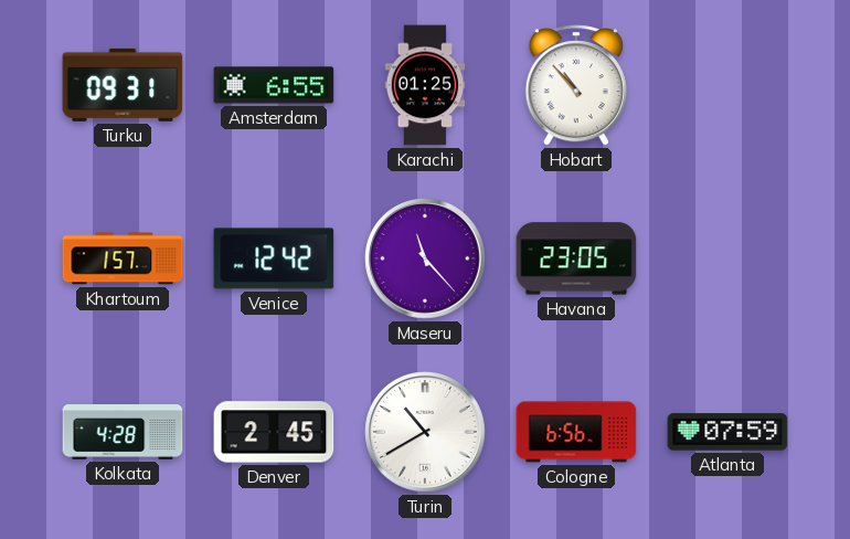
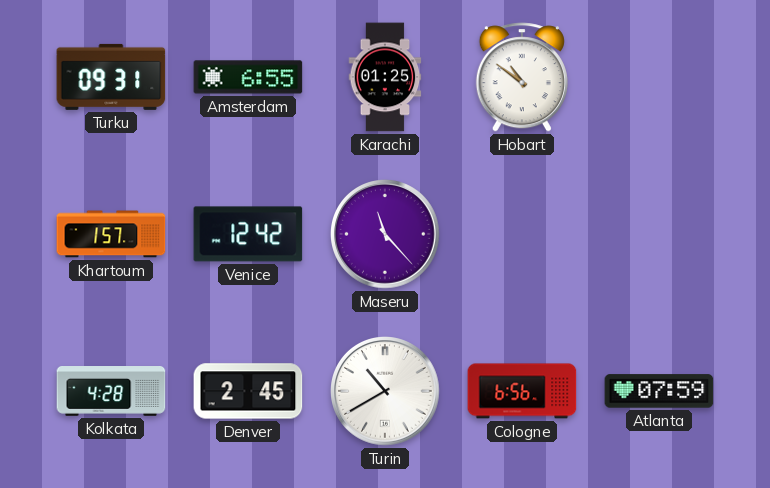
Hobart: 10:53 -> 10:51
Havana: 23:05 -> none
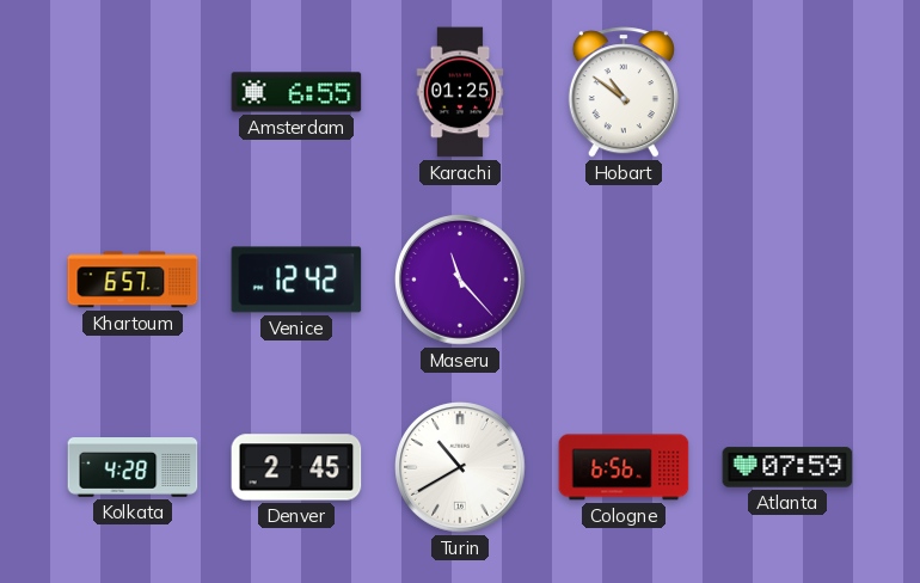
Turku: 09:31 -> none
Khartoum: 1:57 -> 6:57
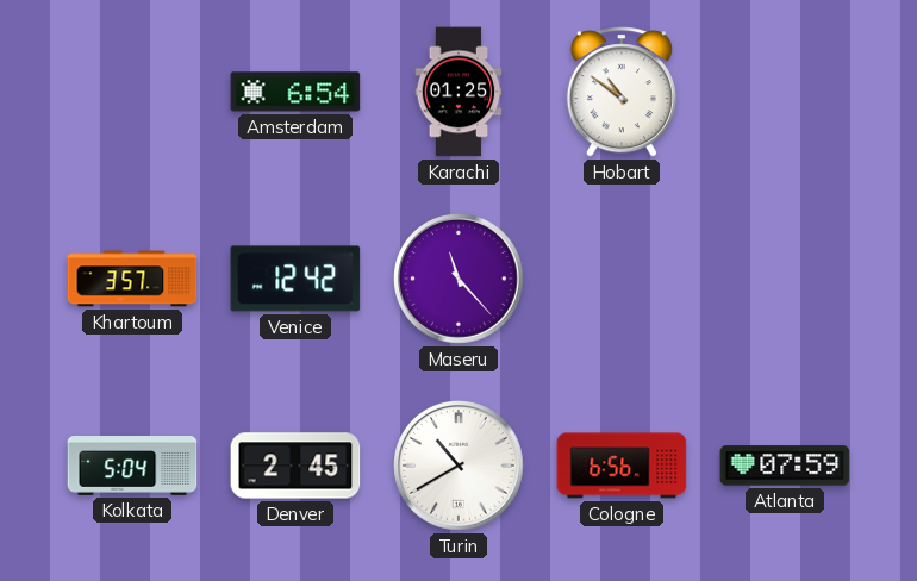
Amsterdam: 6:55 -> 6:54
Khartoum: 6:57 -> 3:57
Kolkata: 4:28 -> 5:04
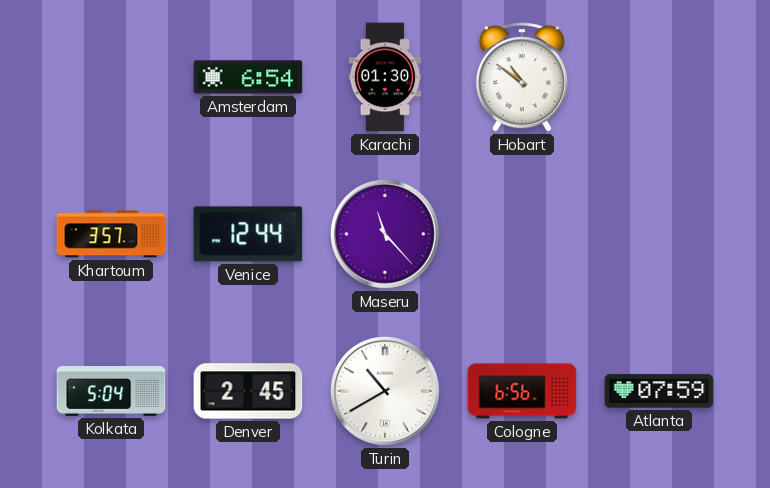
Karachi: 01:25 -> 01:30
Venice: 12:42 -> 12:44
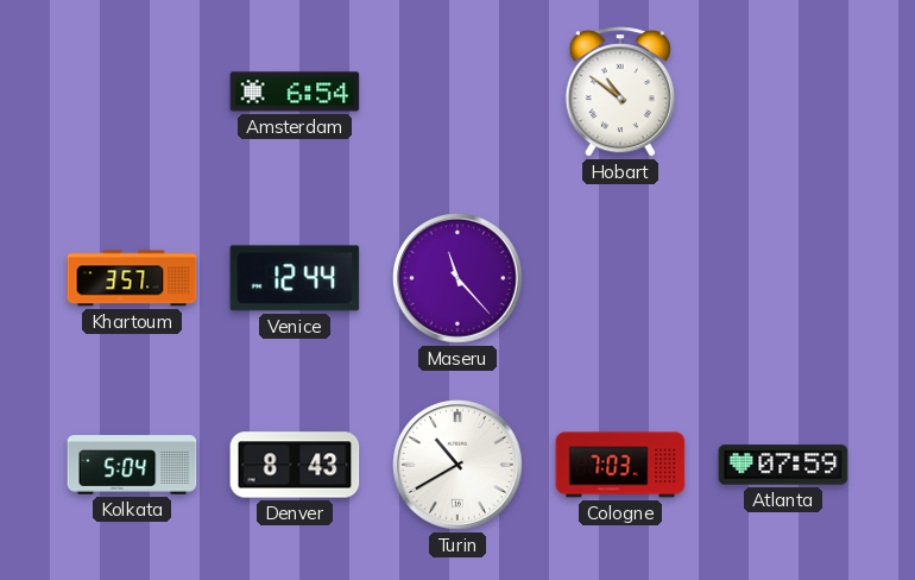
Karachi: 01:30 -> none
Denver: 2:45 -> 8:43
Cologne: 6:56 -> 7:03
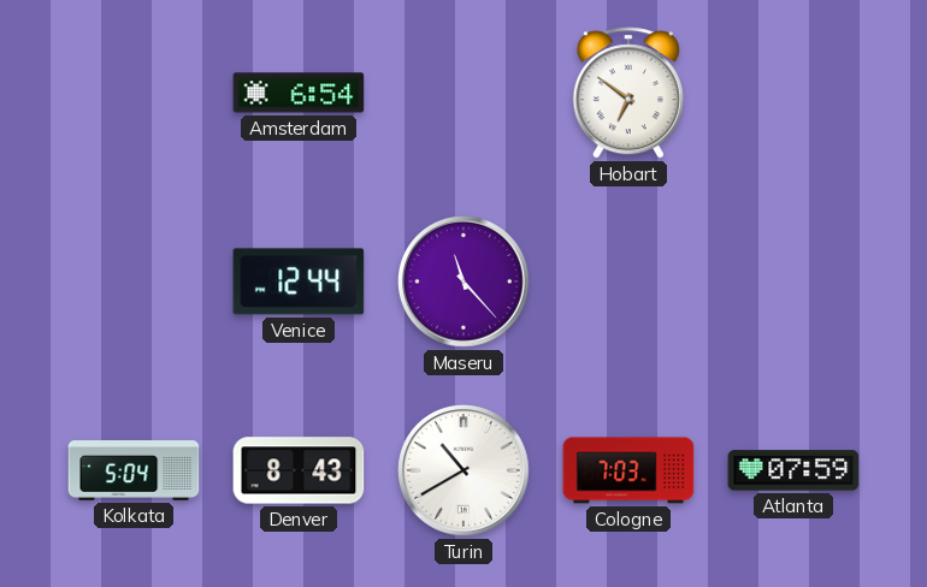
Hobart: 10:51 -> 6:51
Khartoum: 3:57 -> none
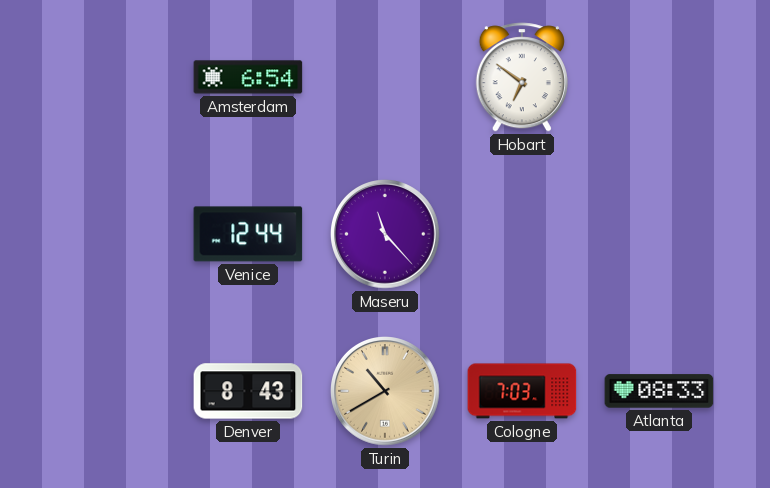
Kolkata: 5:04 -> none
Turin dial: white -> champagne
Atlanta: 07:59 -> 08:33
